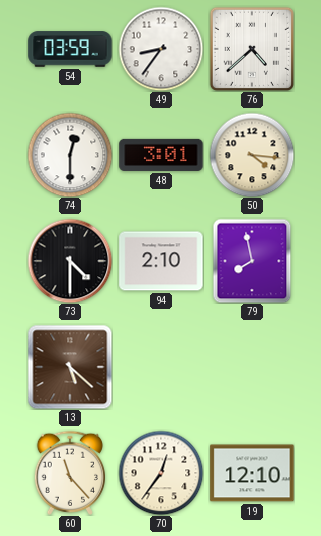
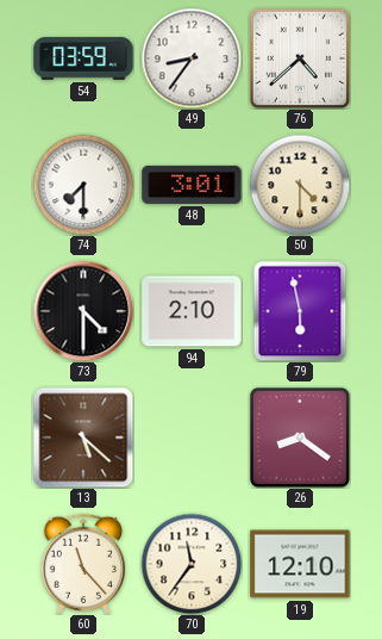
74: 12:30 -> 7:30
50: 4:16 -> 4:30
79: 7:58 -> 5:58
26: none -> 8:21
70: 12:36 -> 11:36
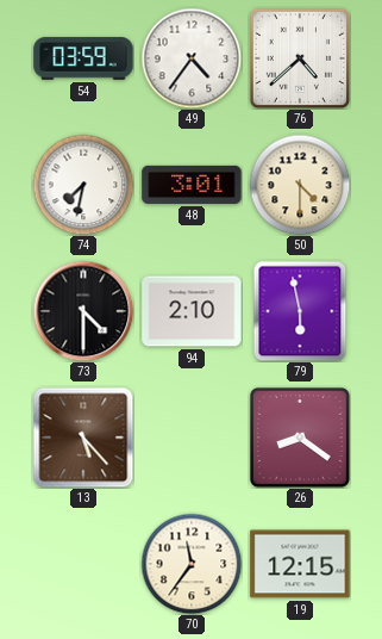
49: 8:36 -> 4:36
74: 7:30 -> 7:32
13: 5:22 -> 5:23
60: 11:23 -> none
19: 12:10 -> 12:15
